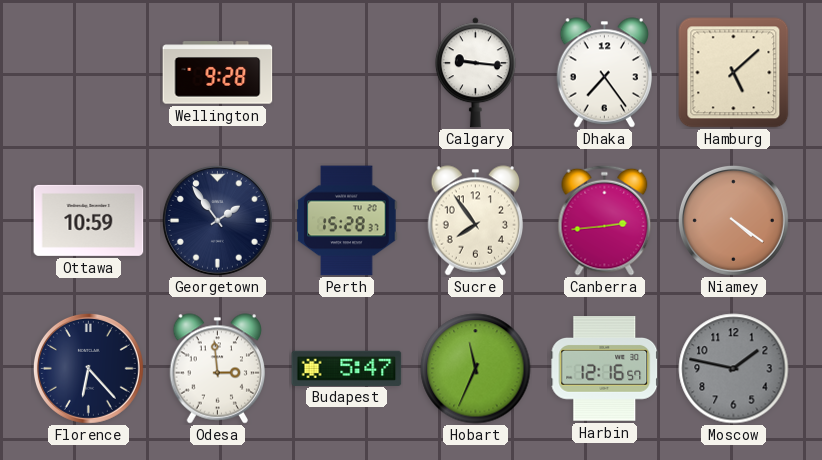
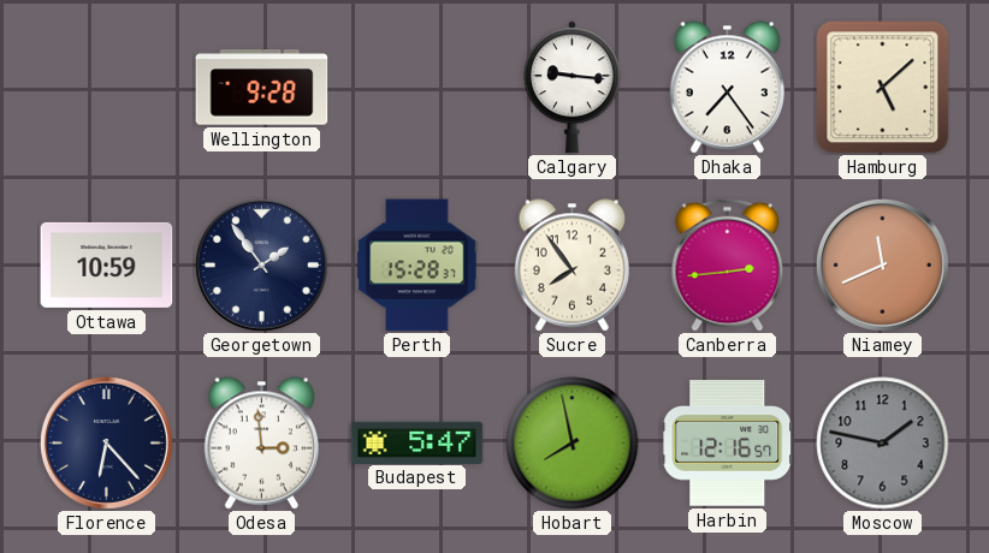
Niamey: 4:21 -> 11:41
Hobart: 11:34 -> 7:58
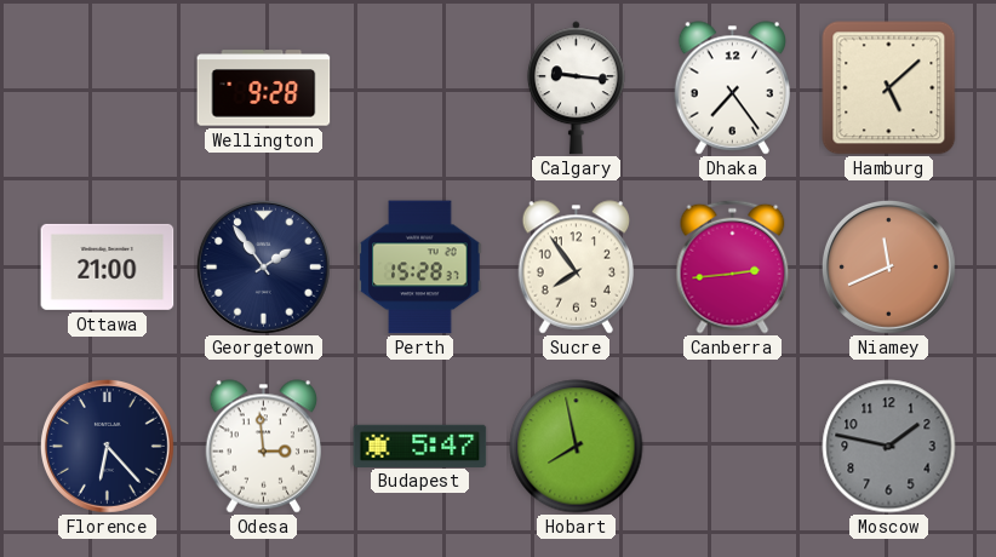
Ottawa: 10:59 -> 21:00
Harbin: 12:16 -> none
